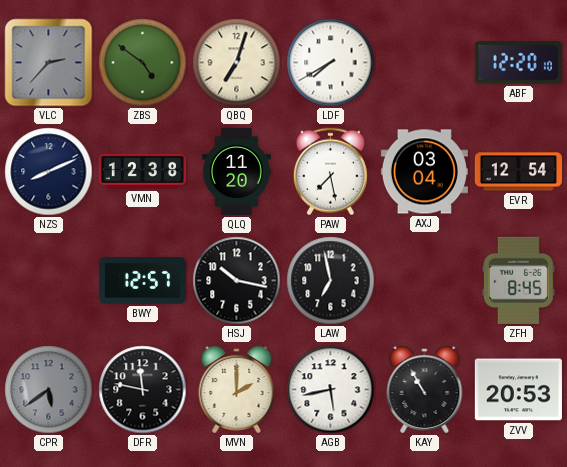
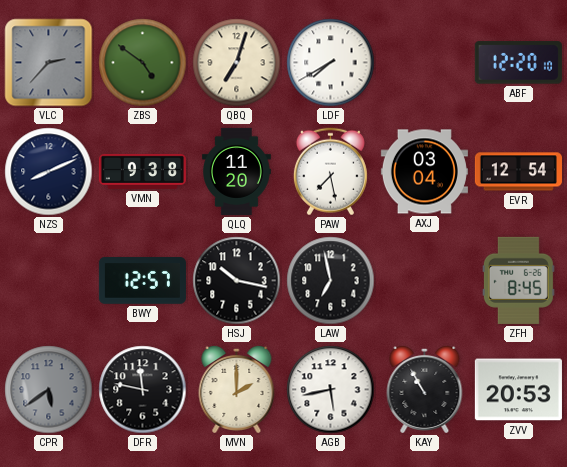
VMN: 12:38 -> 9:38
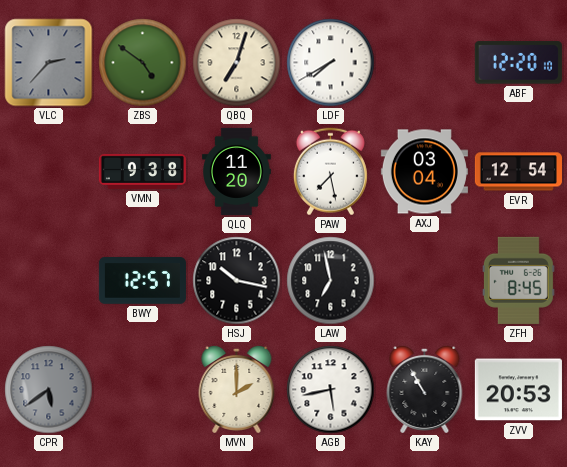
NZS: 8:11 -> none
DFR: 11:47 -> none
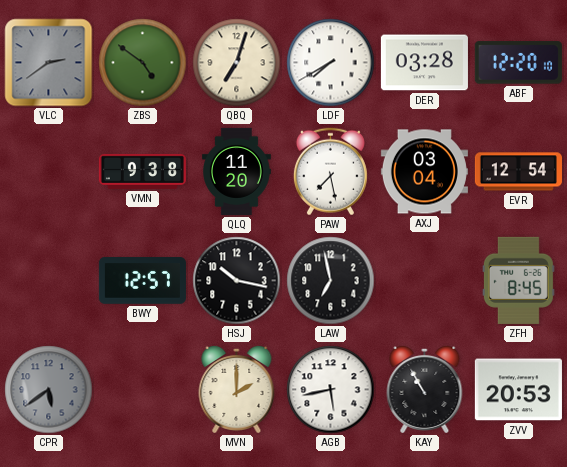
VLC: 2:37 -> 2:39
DER: none -> 03:28
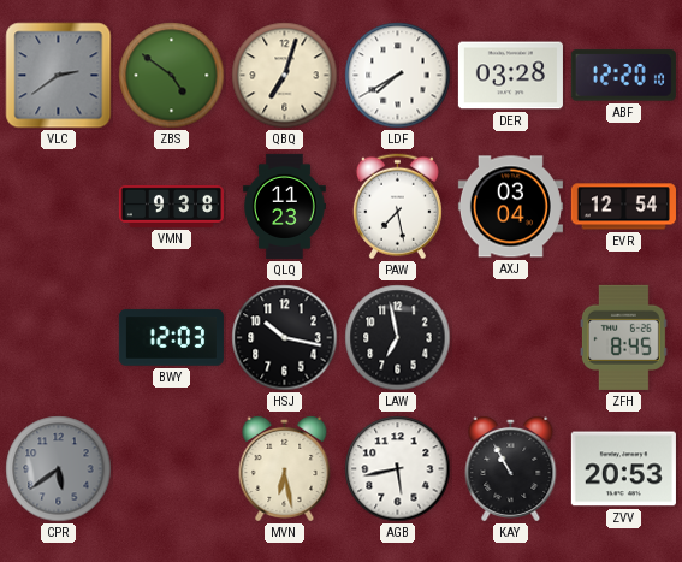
QLQ: 11:20 -> 11:23
BWY: 12:57 -> 12:03
MVN: 2:00 -> 6:28
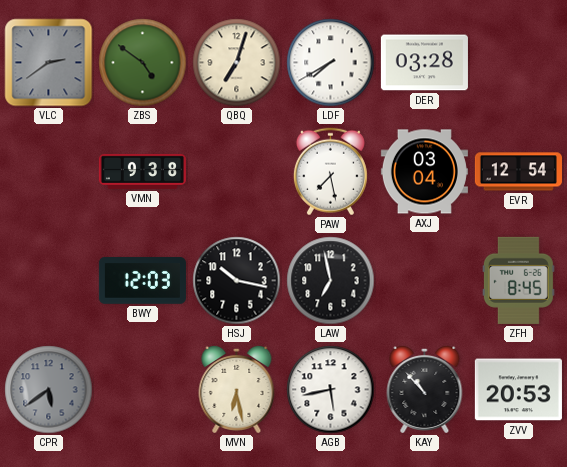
ABF: 12:20 -> none
QLQ: 11:23 -> none
KAY: 10:55 -> 10:53
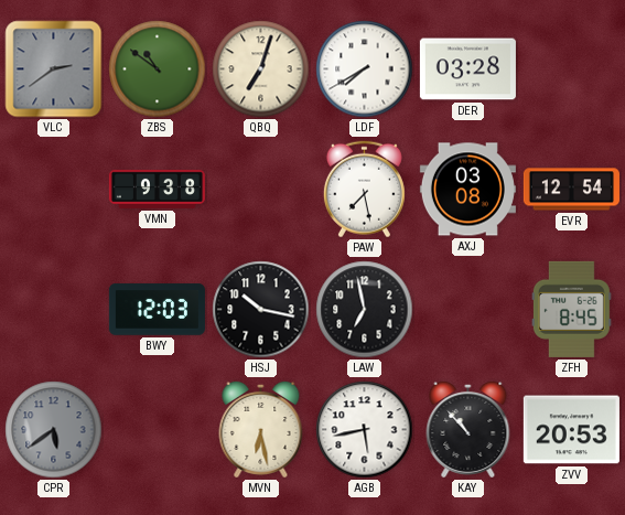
ZBS: 4:51 -> 10:51
AXJ: 03:04 -> 03:08
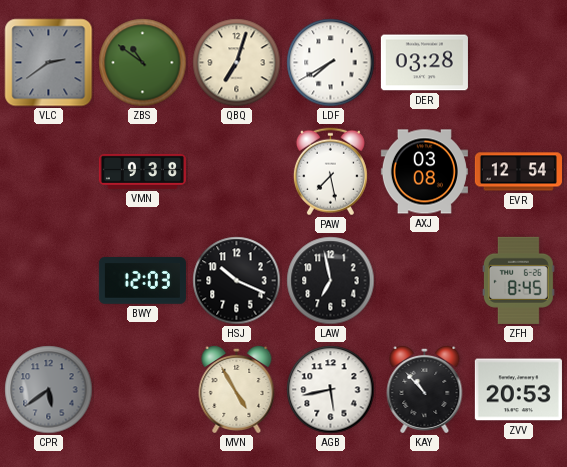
HSJ: 10:17 -> 10:19
MVN: 6:28 -> 4:55
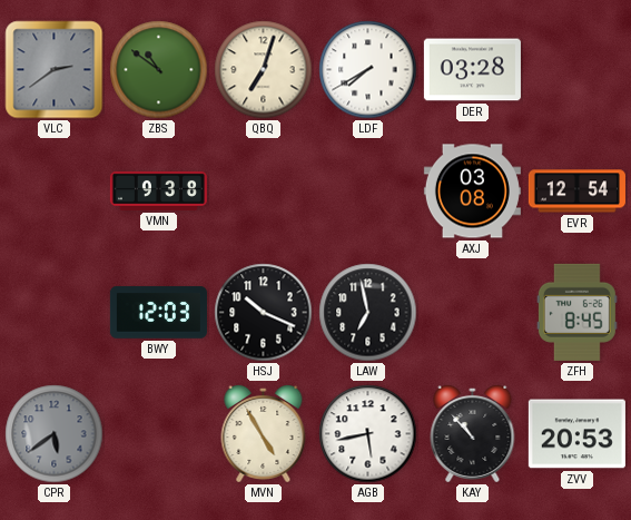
PAW: 7:28 -> none
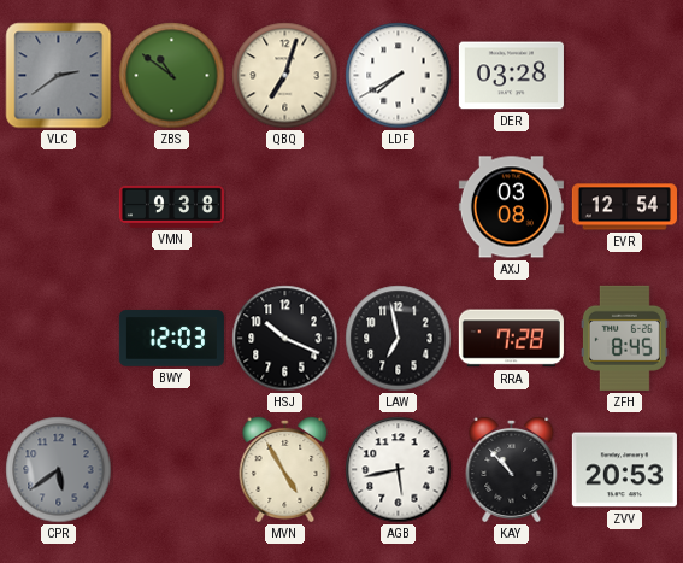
RRA: none -> 7:28
